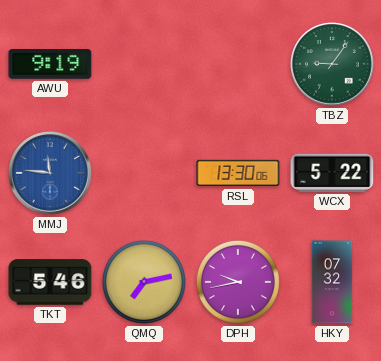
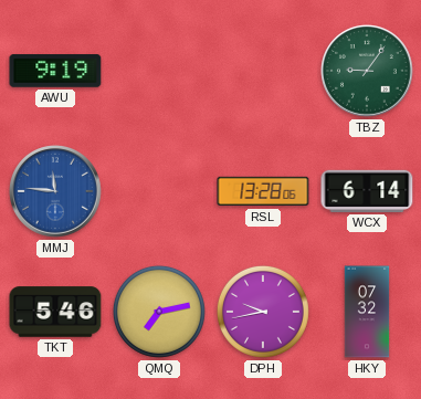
RSL: 13:30 -> 13:28
WCX: 5:22 -> 6:14
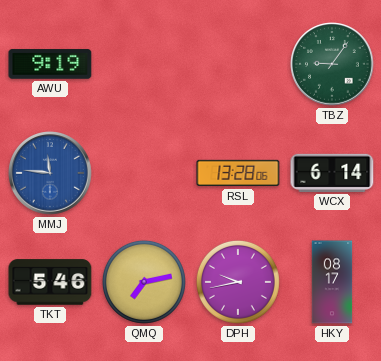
HKY: 07:32 -> 08:17
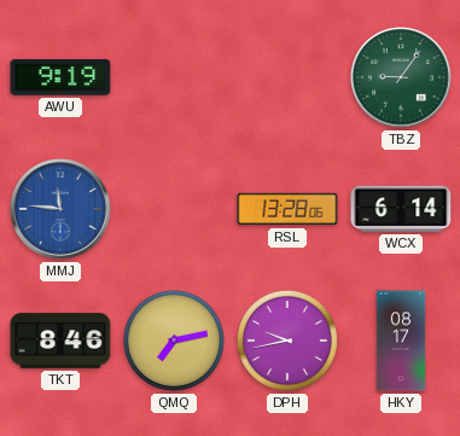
TKT: 5:46 -> 8:46
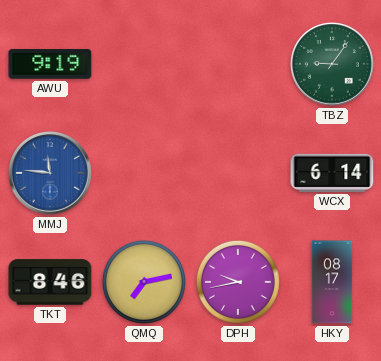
RSL: 13:28 -> none
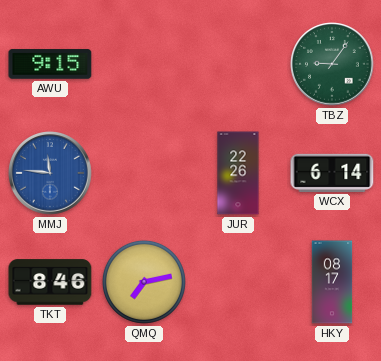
AWU: 9:19 -> 9:15
JUR: none -> 22:26
DPH: 9:43 -> none
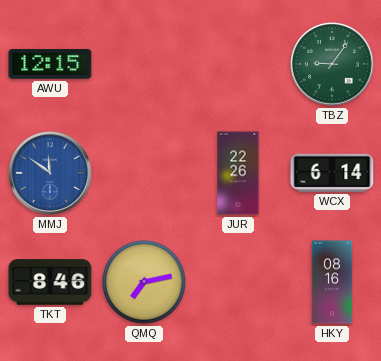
AWU: 9:15 -> 12:15
MMJ: 11:46 -> 11:51
HKY: 08:17 -> 08:16
